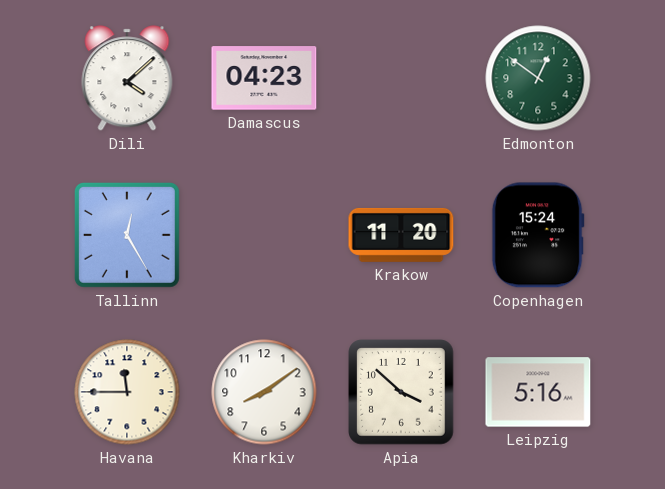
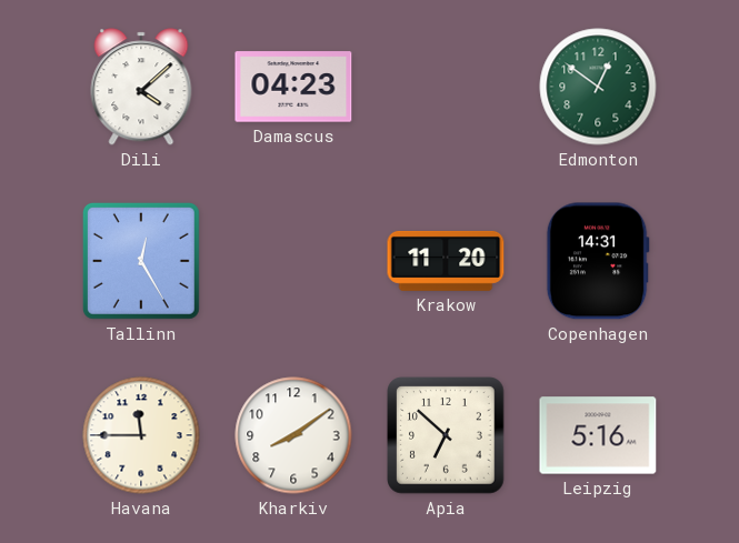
Copenhagen: 15:24 -> 14:31
Apia: 3:52 -> 6:52
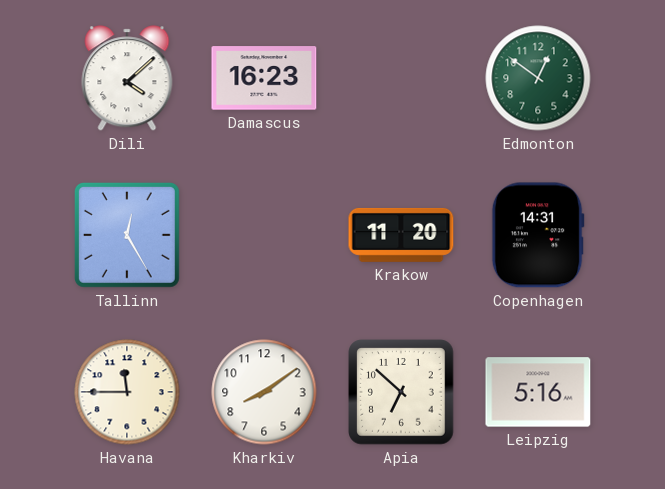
Damascus: 04:23 -> 16:23
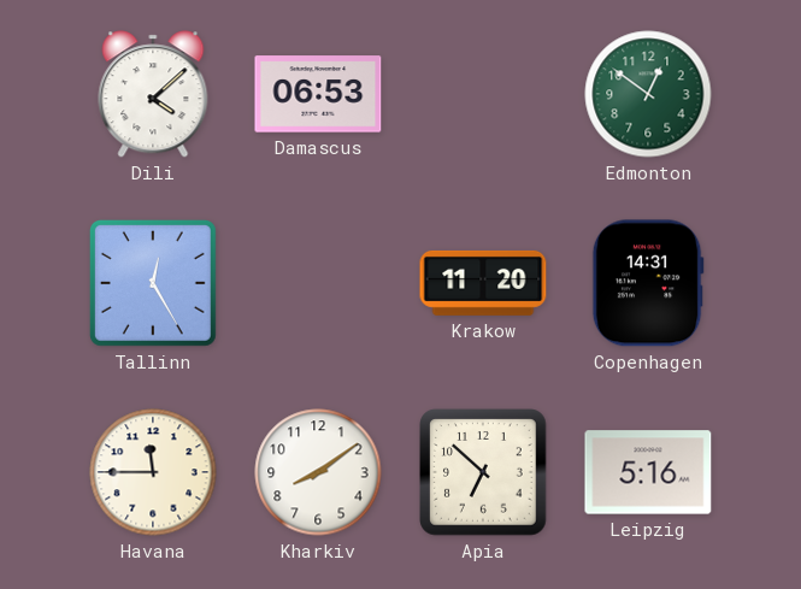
Damascus: 16:23 -> 06:53
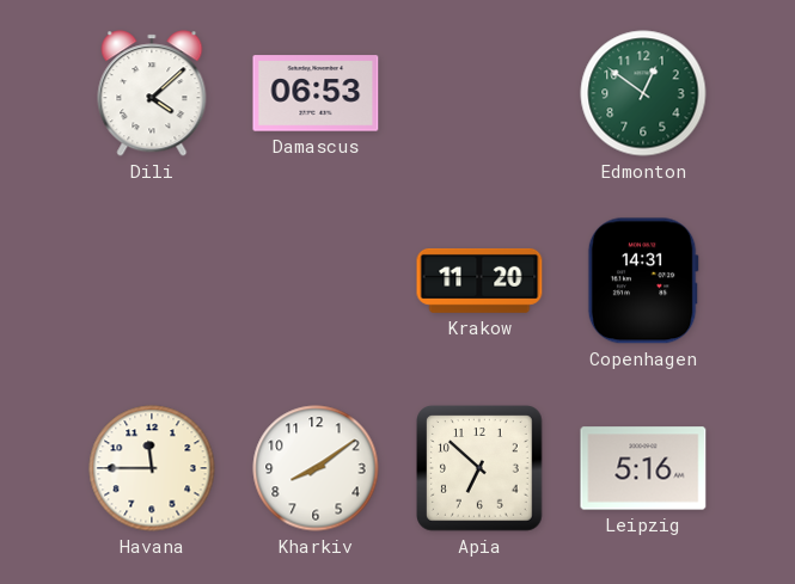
Tallinn: 12:25 -> none
